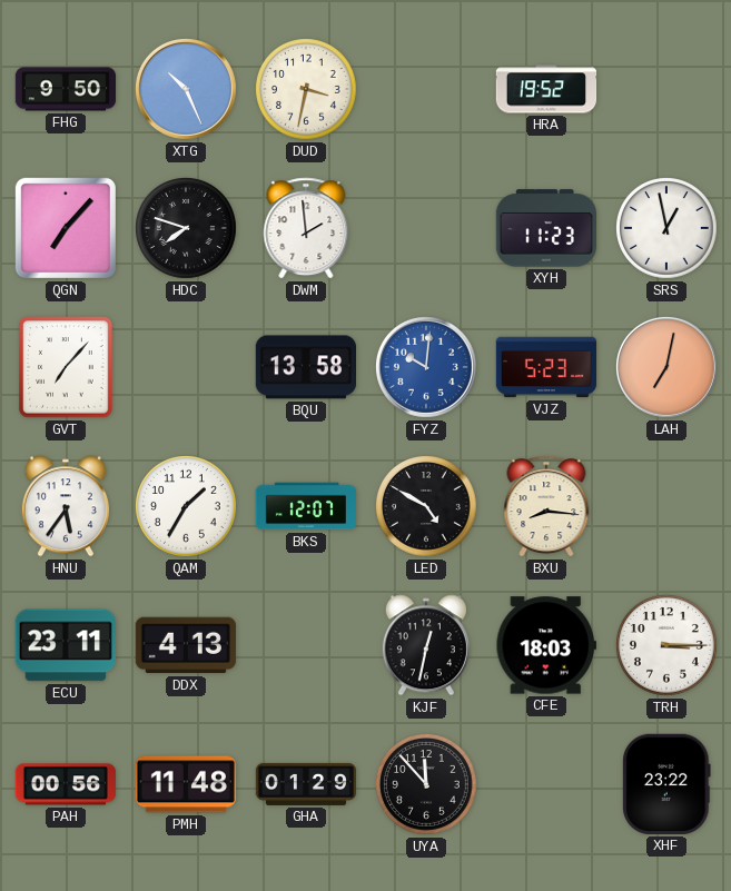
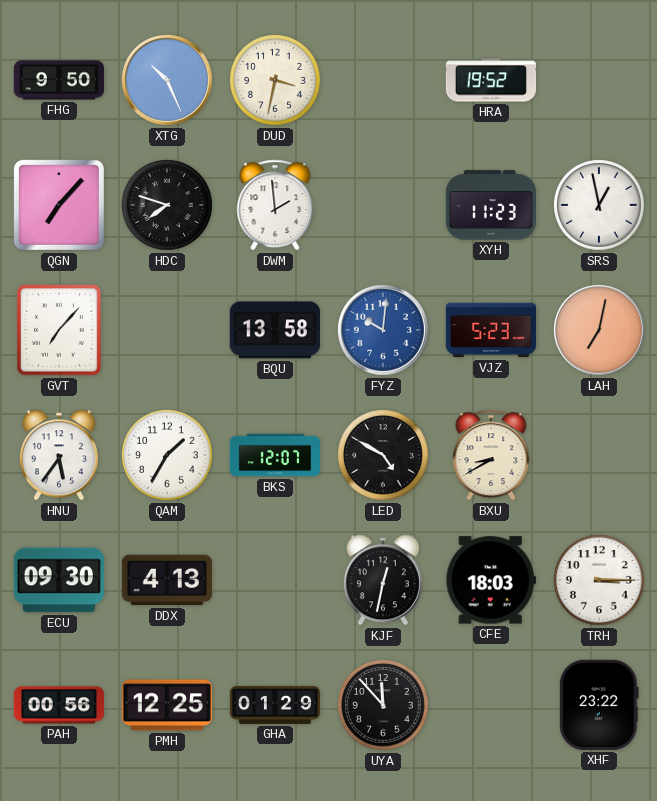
BXU: 8:16 -> 8:40
ECU: 23:11 -> 09:30
PMH: 11:48 -> 12:25
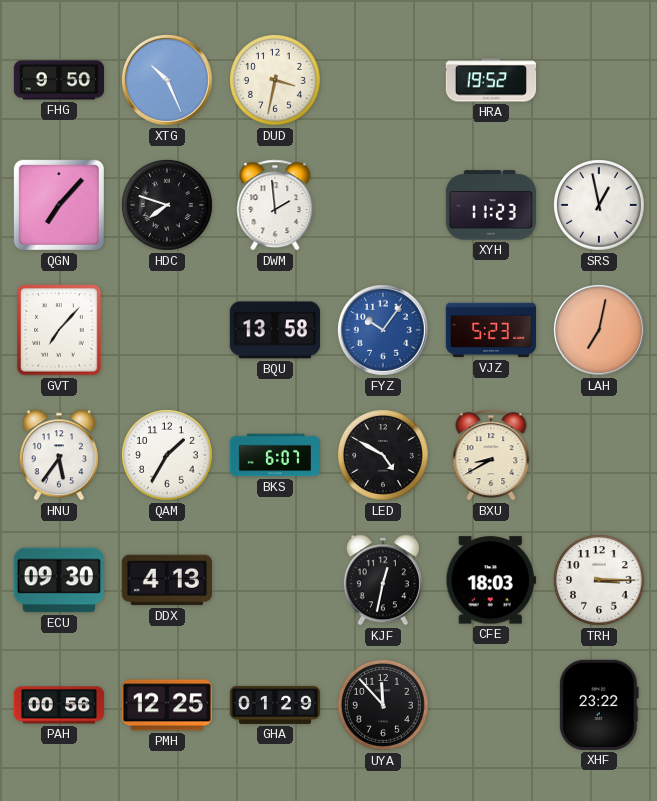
FYZ: 10:01 -> 10:06
BKS: 12:07 -> 6:07
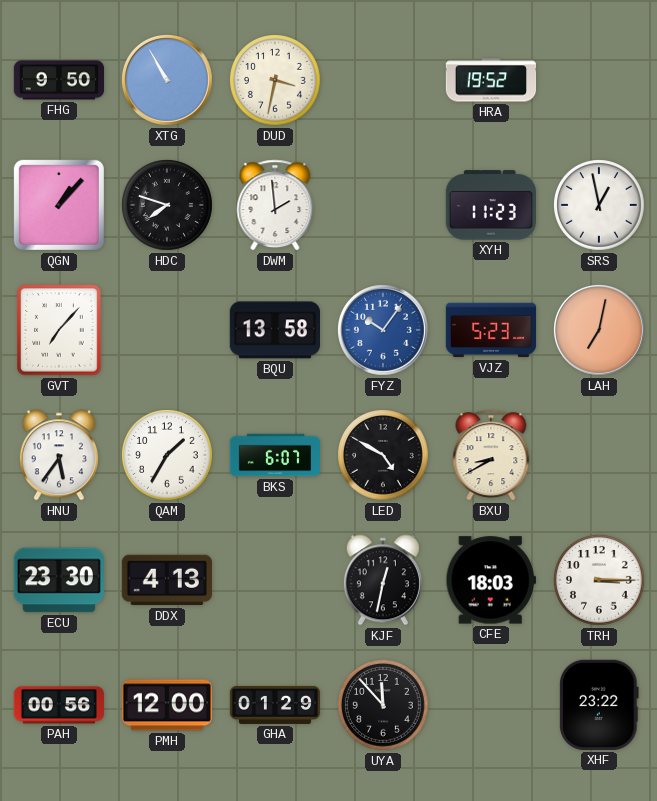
XTG: 10:26 -> 10:55
QGN: 7:07 -> 1:07
ECU: 09:30 -> 23:30
PMH: 12:25 -> 12:00
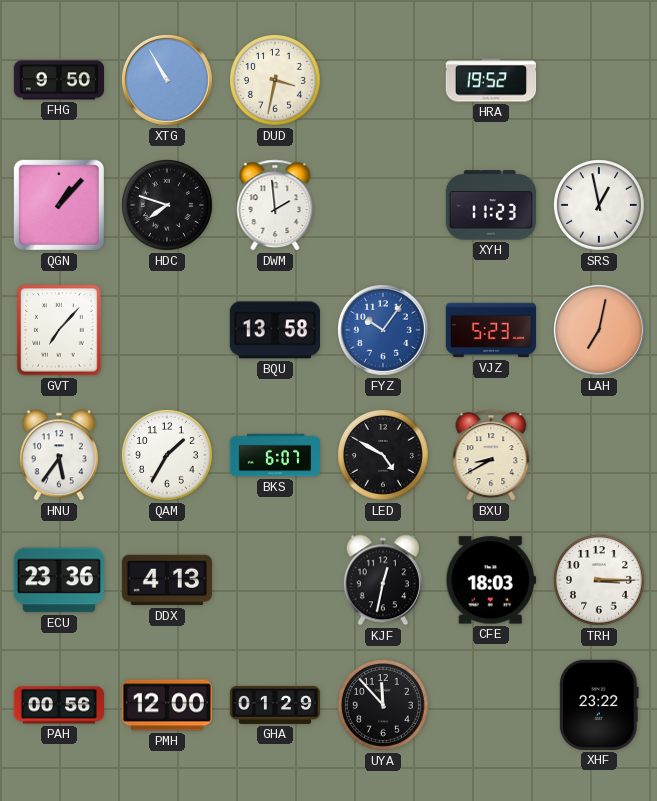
ECU: 23:30 -> 23:36
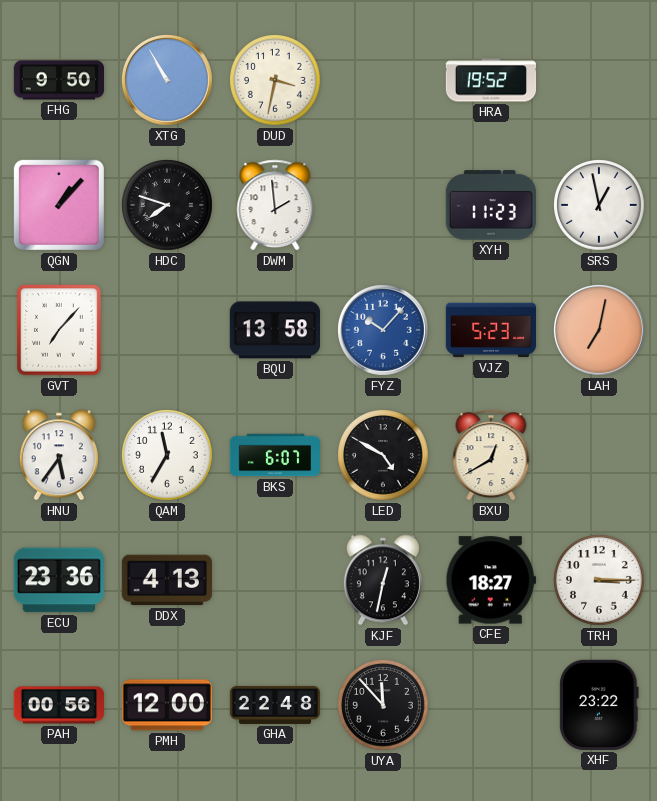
FYZ: 10:06 -> 10:07
QAM: 1:35 -> 11:35
BXU: 8:40 -> 12:40
CFE: 18:03 -> 18:27
GHA: 01:29 -> 22:48
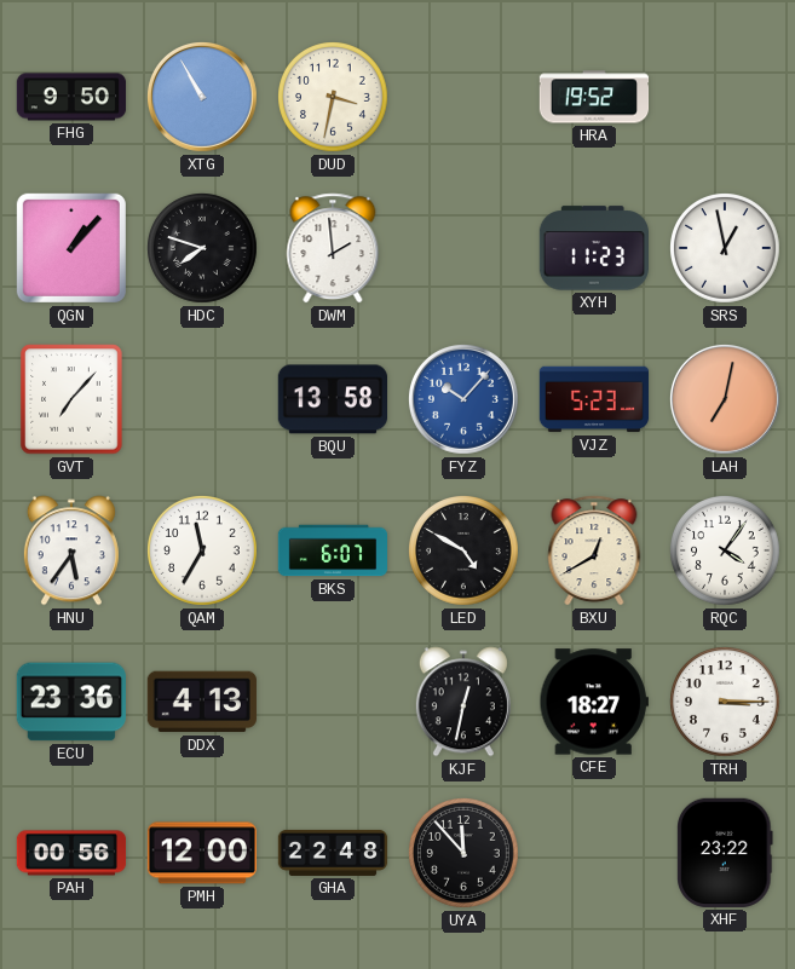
RQC: none -> 4:06
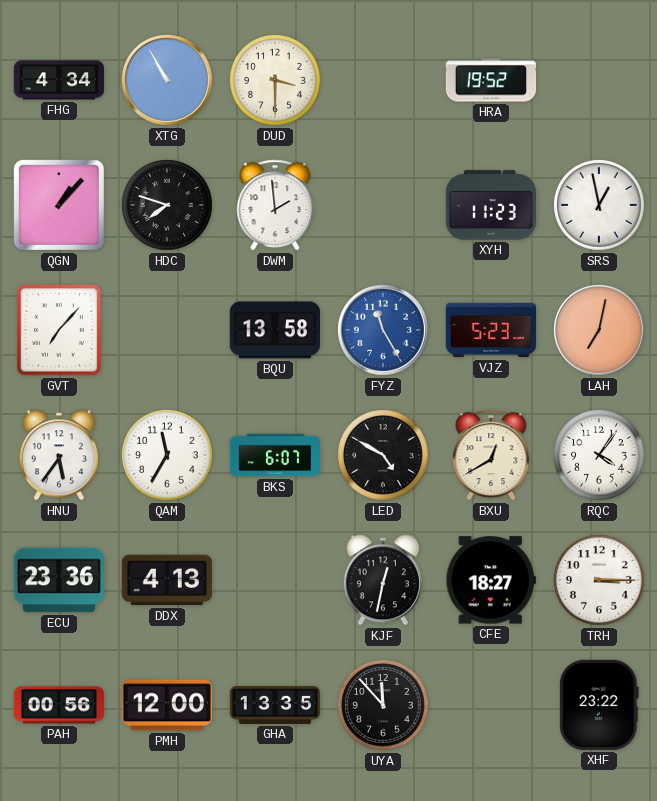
FHG: 9:50 -> 4:34
DUD: 3:32 -> 3:30
FYZ: 10:07 -> 11:25
GHA: 22:48 -> 13:35
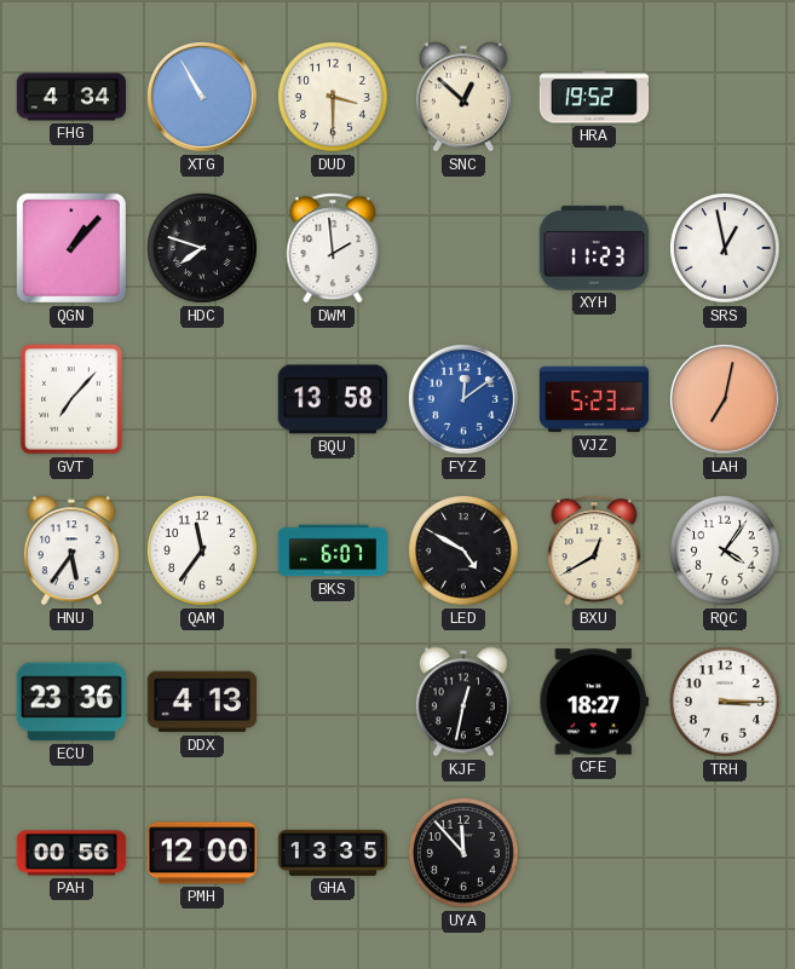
SNC: none -> 12:52
FYZ: 11:25 -> 12:09
QAM: 11:35 -> 11:36
XHF: 23:22 -> none
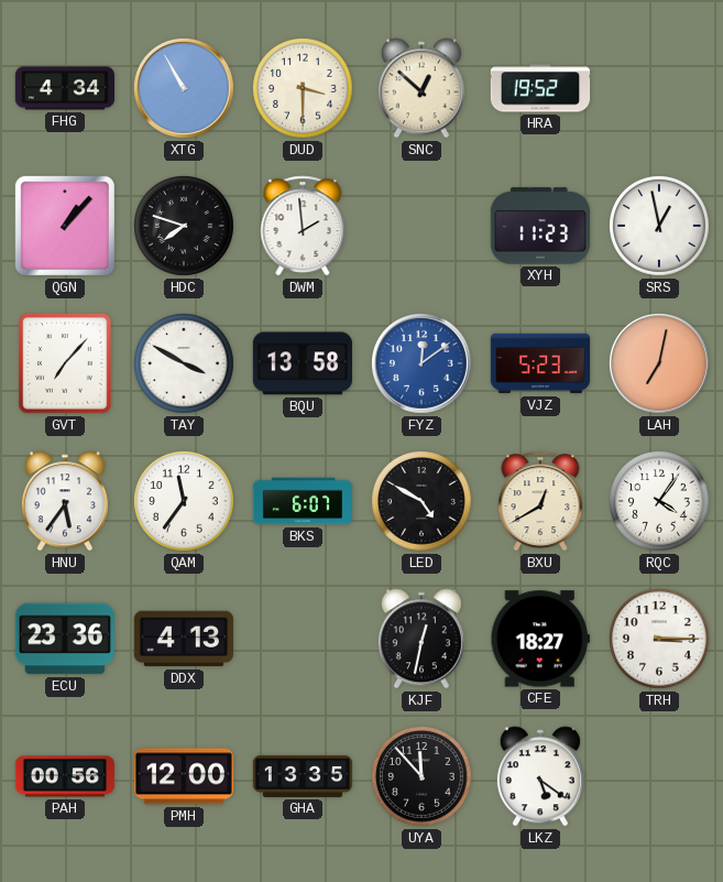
TAY: none -> 3:50
LKZ: none -> 5:21
